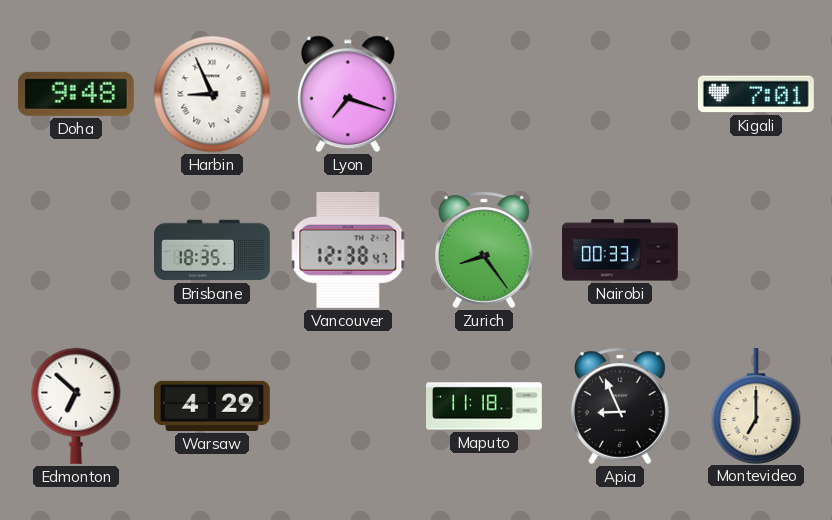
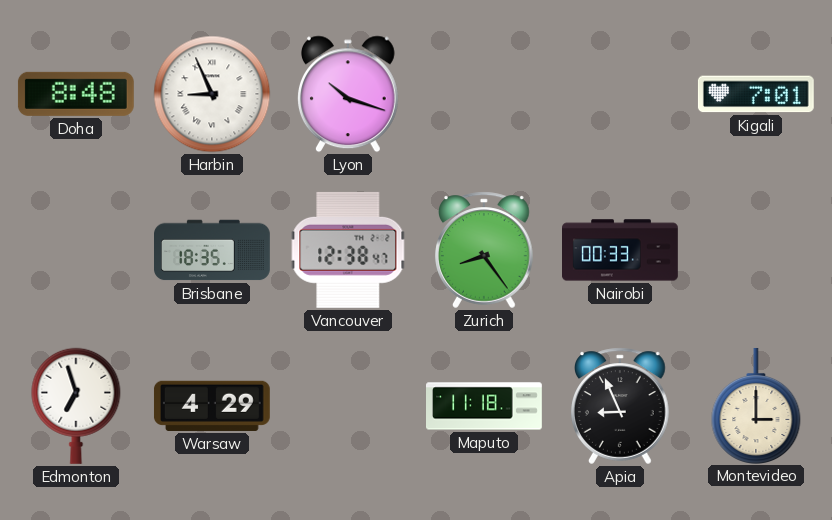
Doha: 9:48 -> 8:48
Lyon: 7:18 -> 10:18
Edmonton: 6:52 -> 6:57
Montevideo: 7:00 -> 3:00
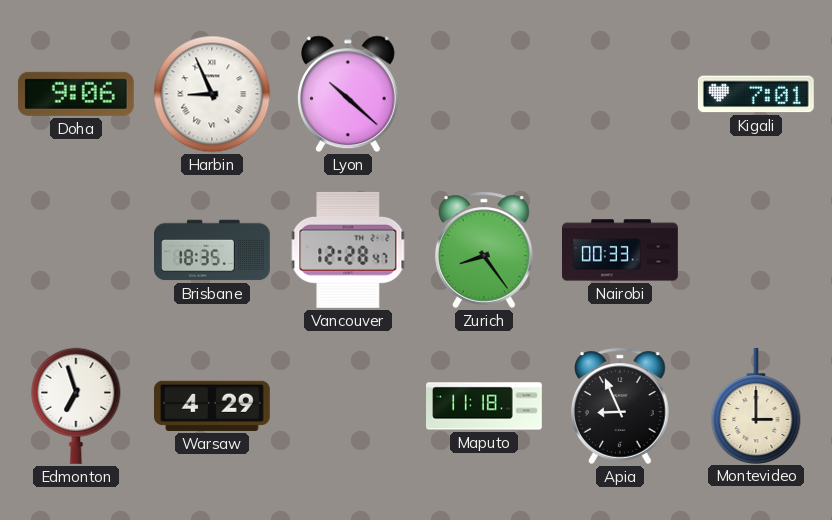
Doha: 8:48 -> 9:06
Lyon: 10:18 -> 10:22
Vancouver: 12:38 -> 12:28
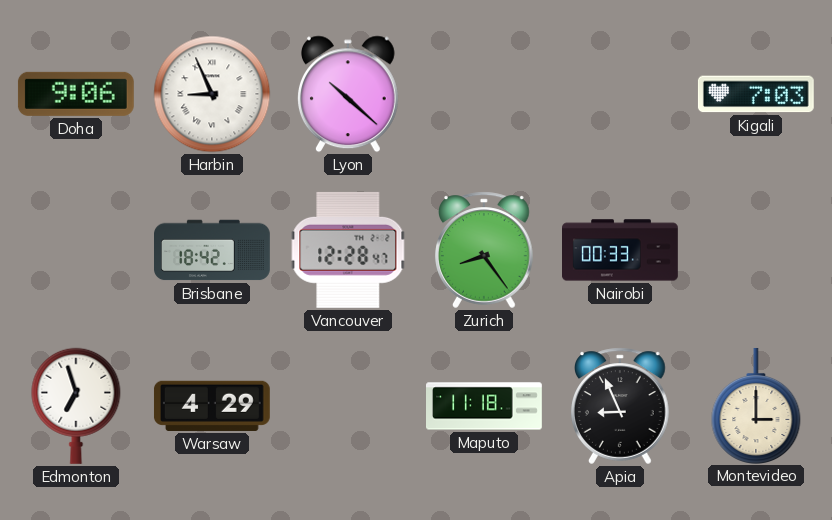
Kigali: 7:01 -> 7:03
Brisbane: 18:35 -> 18:42
